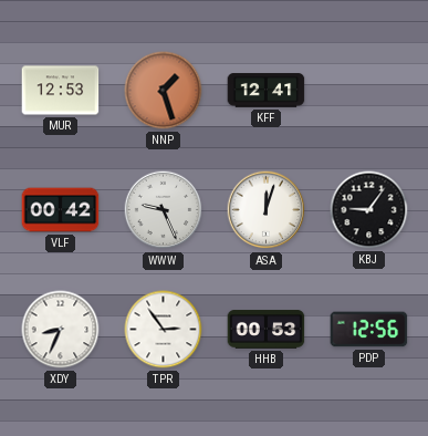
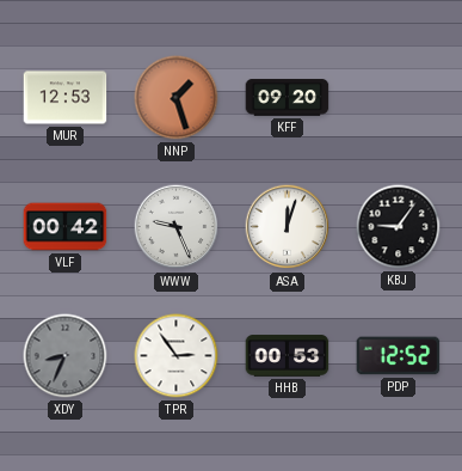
KFF: 12:41 -> 09:20
XDY dial: white -> grey
PDP: 12:56 -> 12:52
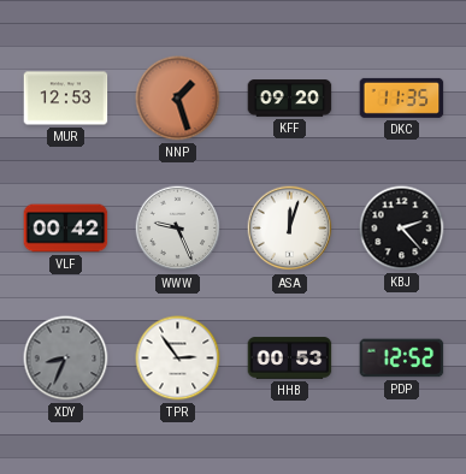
DKC: none -> 11:35
KBJ: 9:06 -> 2:23
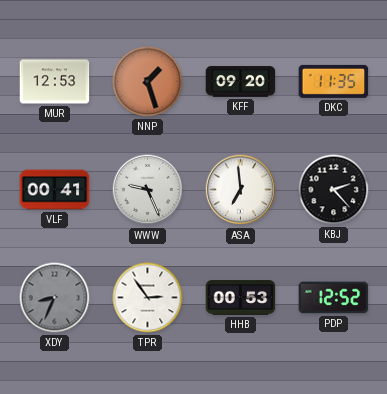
VLF: 00:42 -> 00:41
ASA: 12:03 -> 6:59
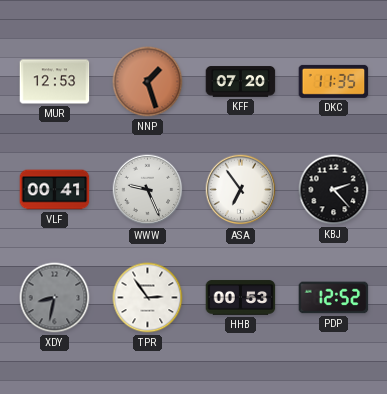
KFF: 09:20 -> 07:20
ASA: 6:59 -> 6:54
XDY: 8:34 -> 8:32
